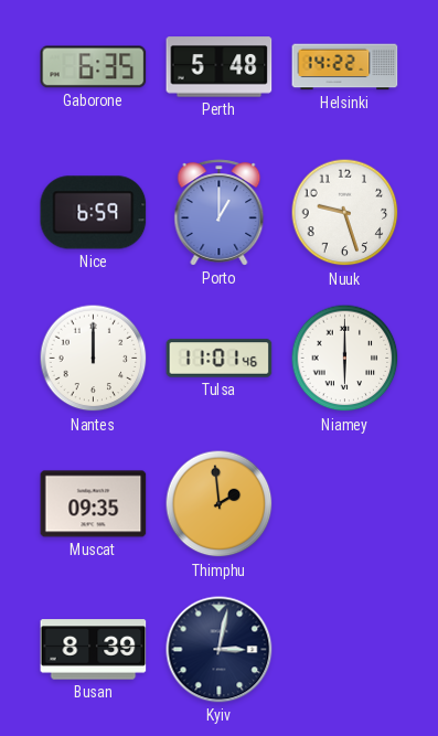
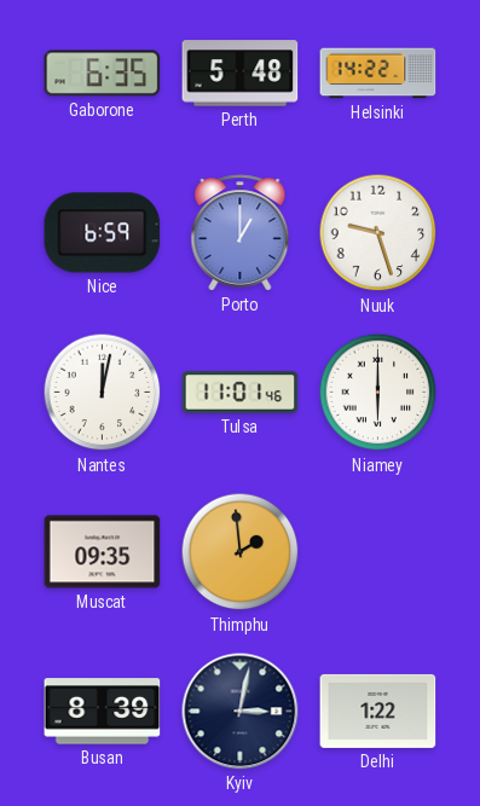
Nantes: 12:00 -> 12:02
Delhi: none -> 1:22
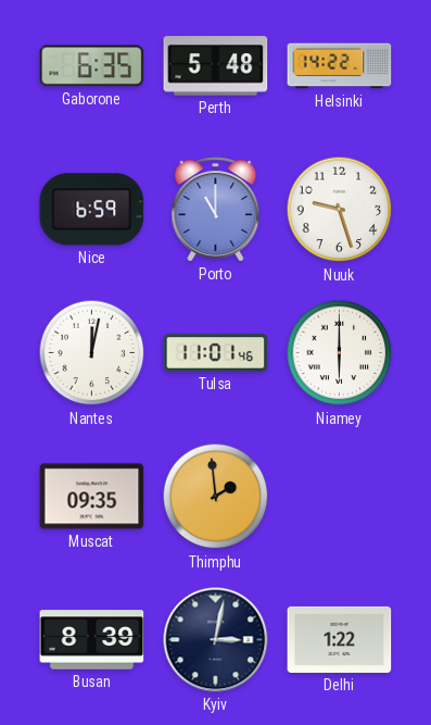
Porto: 1:00 -> 11:00
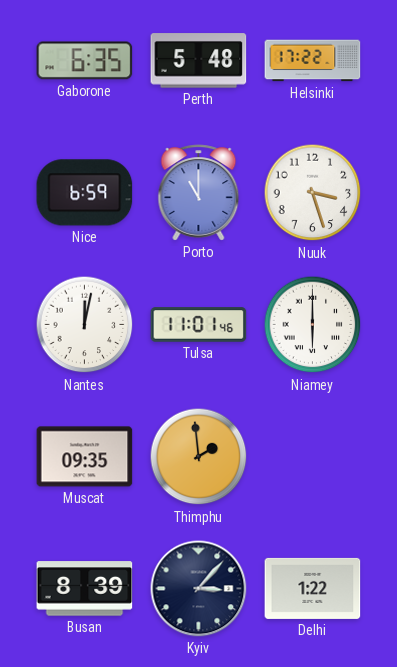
Helsinki: 14:22 -> 17:22
Nuuk: 9:27 -> 3:27
Kyiv: 3:02 -> 3:07
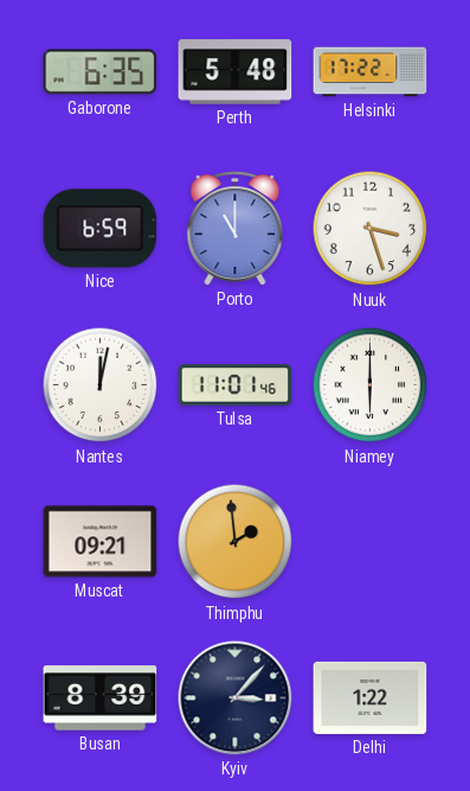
Muscat: 09:35 -> 09:21
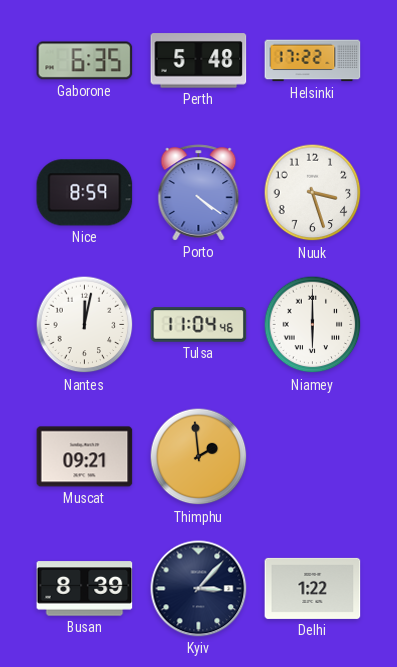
Nice: 6:59 -> 8:59
Porto: 11:00 -> 4:21
Tulsa: 11:01 -> 11:04
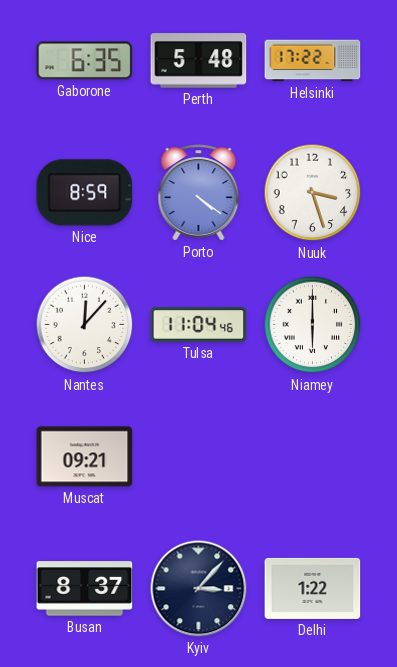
Nantes: 12:02 -> 12:07
Thimphu: 1:59 -> none
Busan: 8:39 -> 8:37
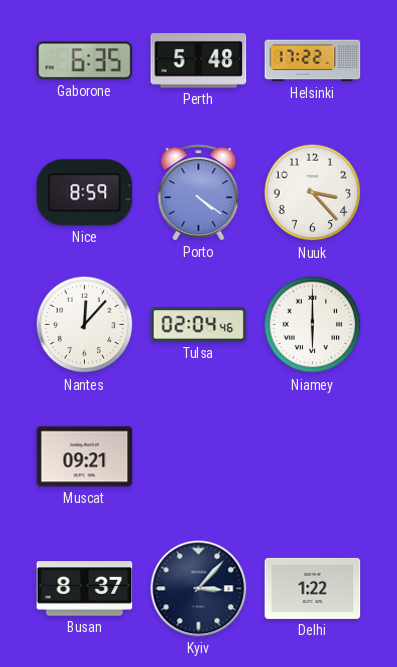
Nuuk: 3:27 -> 3:23
Tulsa: 11:04 -> 02:04
